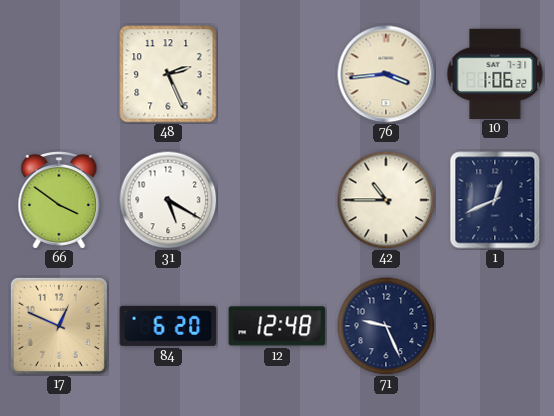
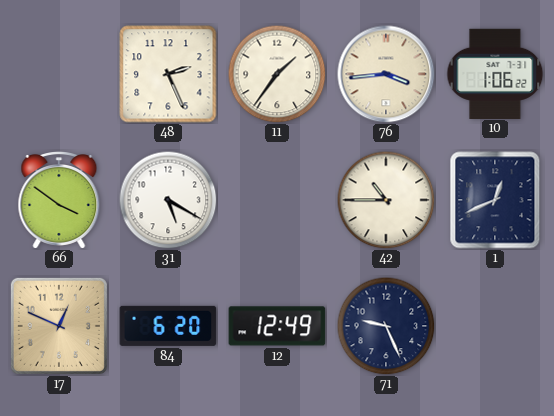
11: none -> 1:36
12: 12:48 -> 12:49
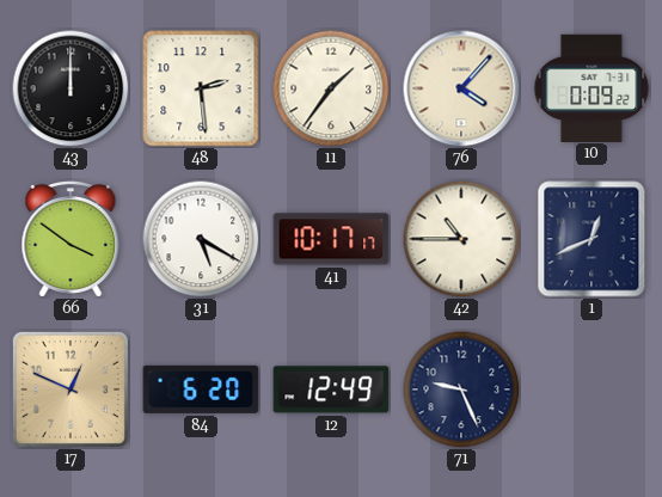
43: none -> 12:00
48: 2:26 -> 2:29
76: 3:44 -> 4:07
10: 1:06 -> 0:09
41: none -> 10:17
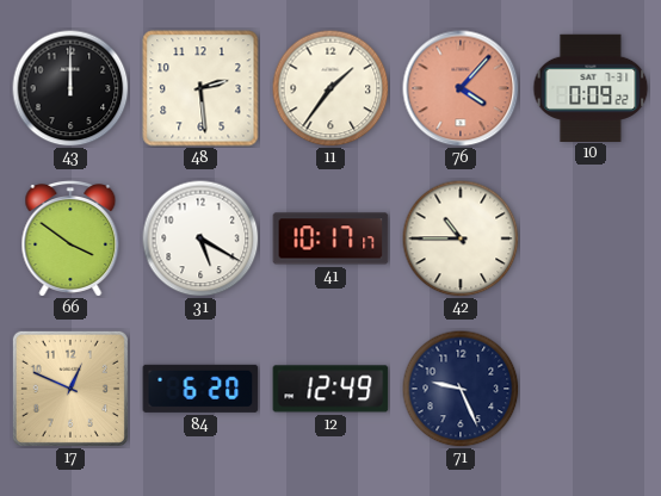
76 dial: cream -> salmon
1: 12:41 -> none
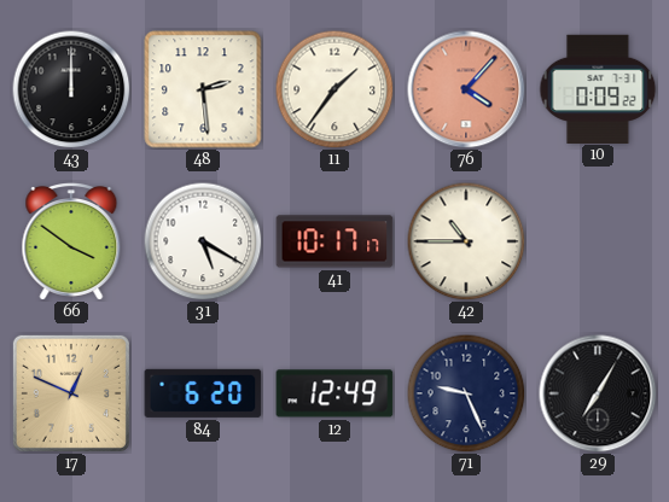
29: none -> 7:05
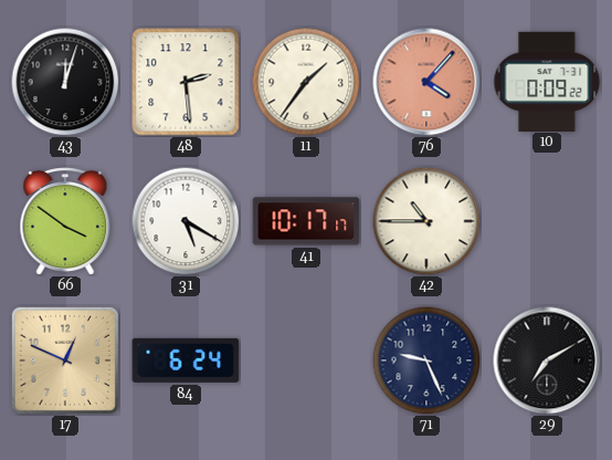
43: 12:00 -> 12:03
84: 6:20 -> 6:24
12: 12:49 -> none
29: 7:05 -> 7:10
